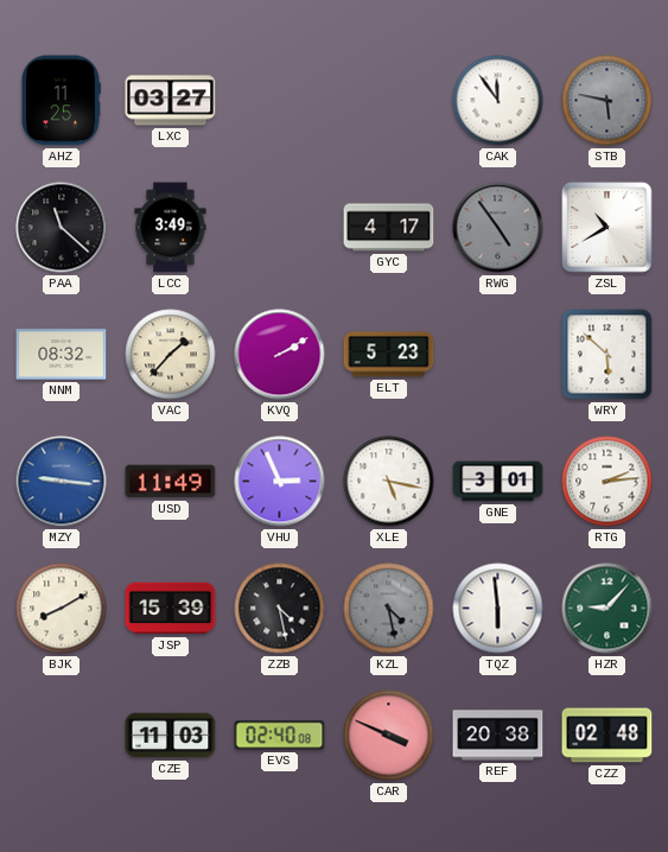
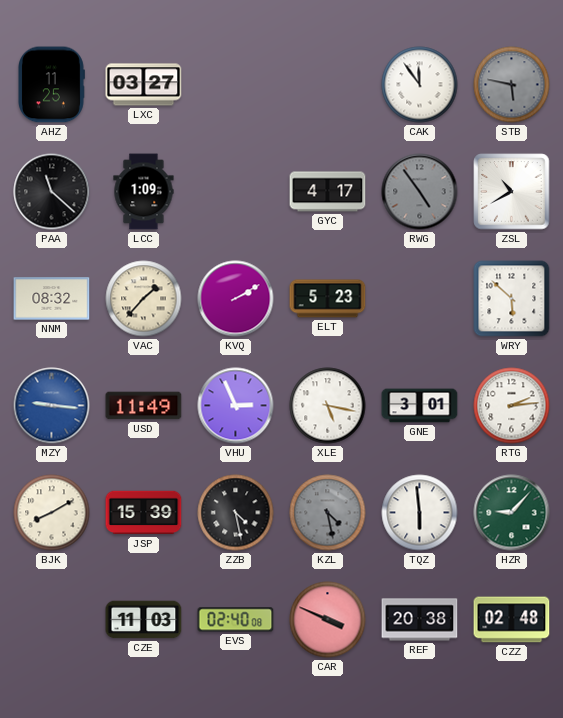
LCC: 3:49 -> 1:09
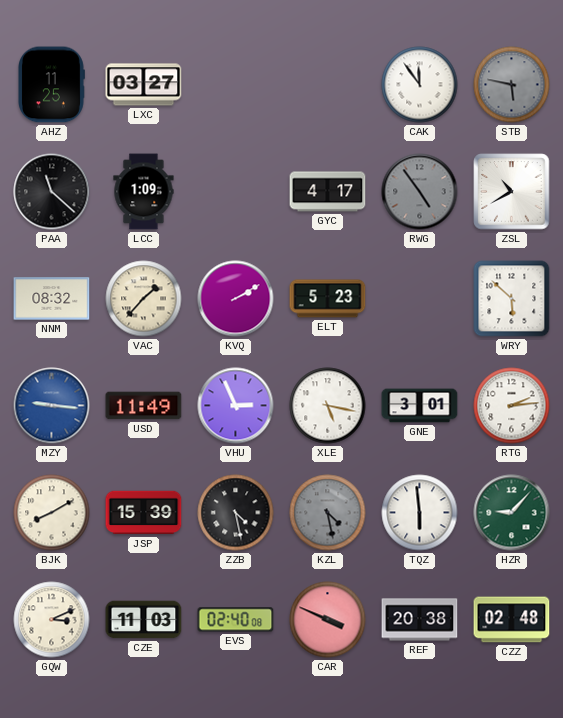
GQW: none -> 3:11
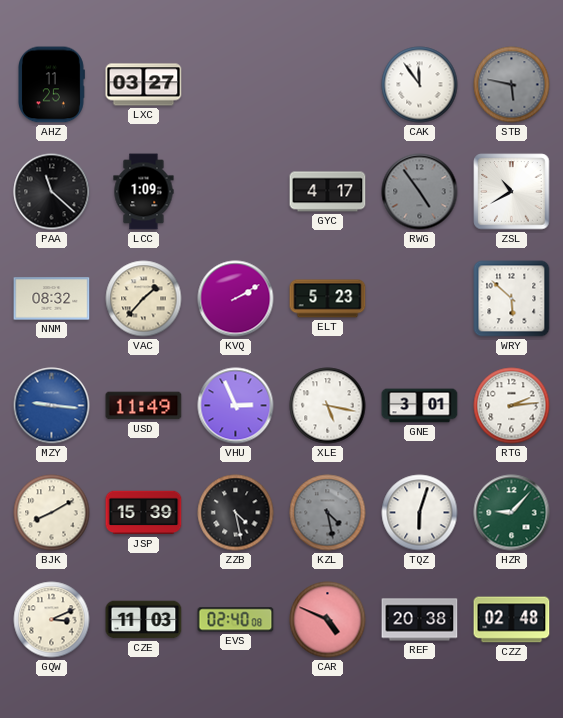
TQZ: 5:59 -> 6:03
CAR: 3:49 -> 4:49
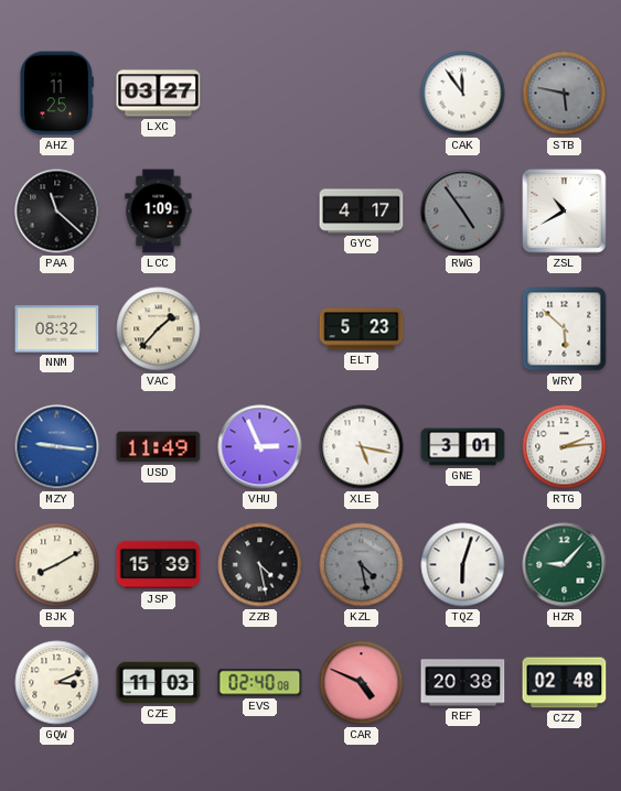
KVQ: 2:10 -> none
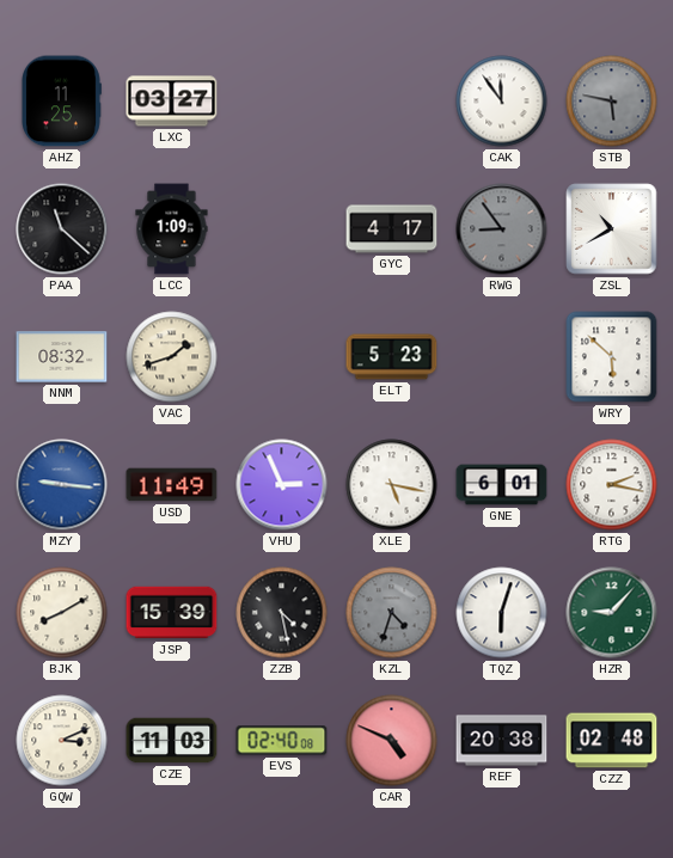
RWG: 4:54 -> 8:54
VAC: 1:37 -> 1:42
GNE: 3:01 -> 6:01
RTG: 2:14 -> 2:17
KZL: 4:28 -> 4:33
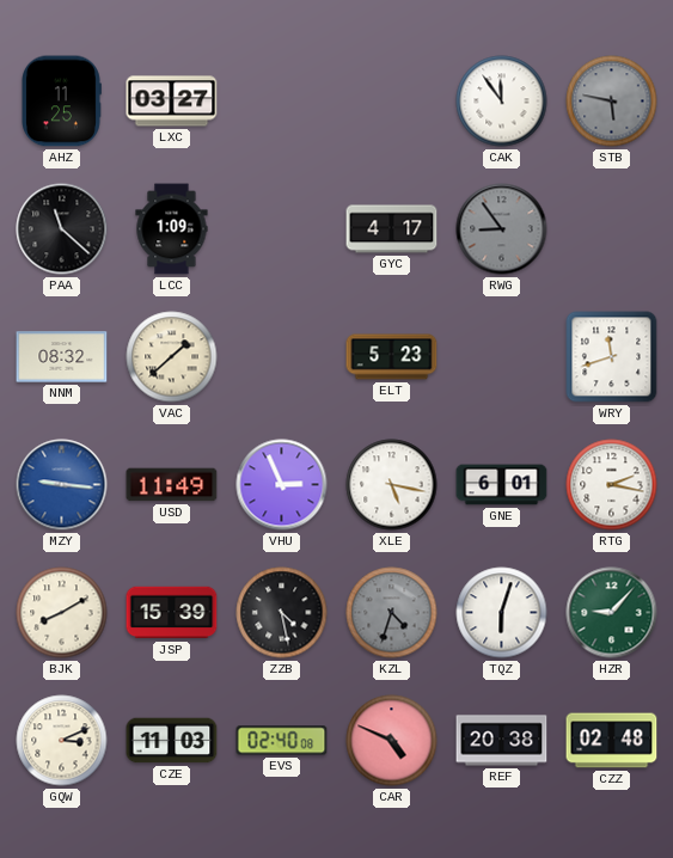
ZSL: 10:40 -> none
VAC: 1:42 -> 1:38
WRY: 5:52 -> 11:42
